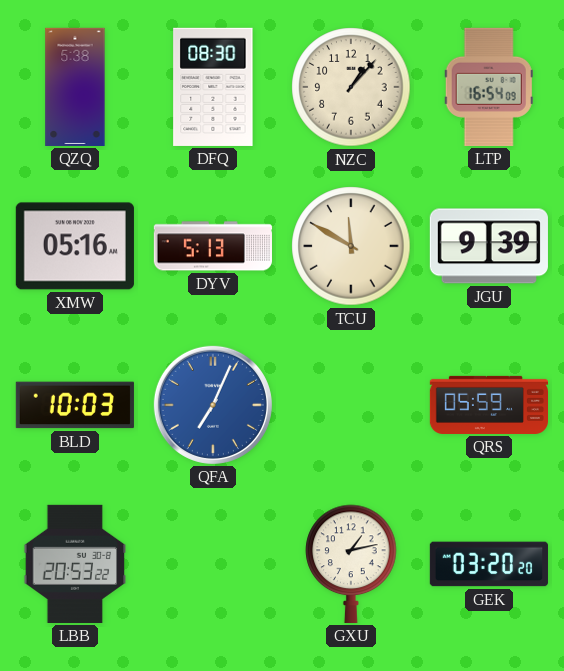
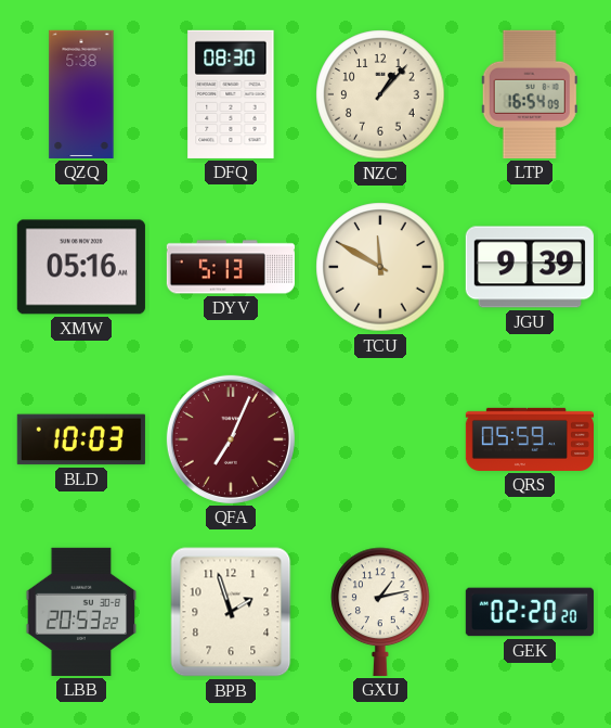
QFA dial: blue -> burgundy
BPB: none -> 1:57
GEK: 03:20 -> 02:20
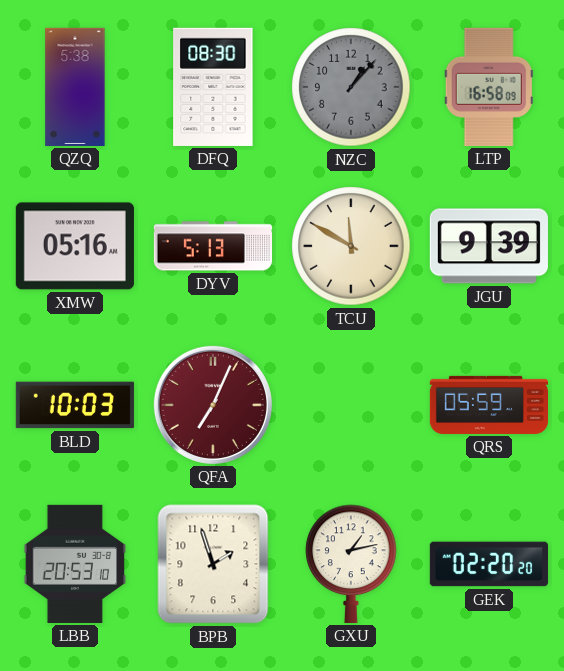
NZC dial: cream -> grey
LTP: 16:54 -> 16:58
LBB: 20:53:22 -> 20:53:10
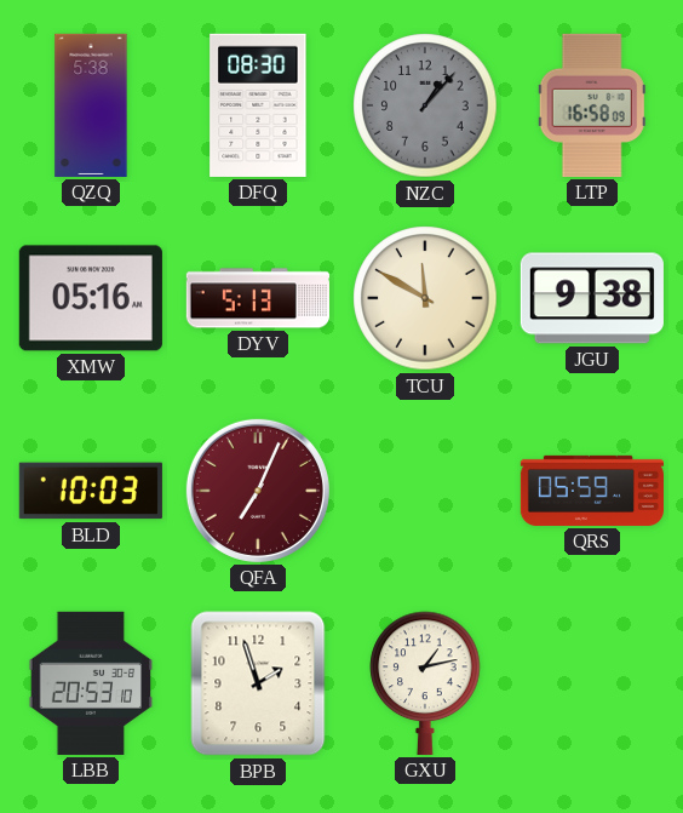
JGU: 9:39 -> 9:38
GEK: 02:20 -> none
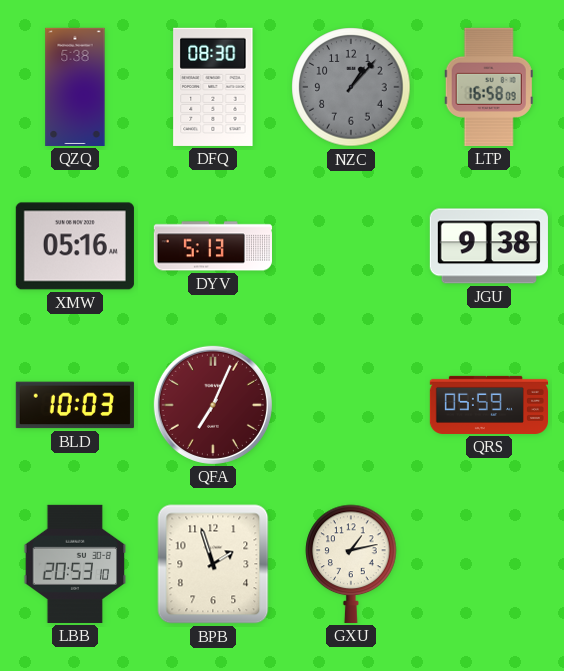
TCU: 11:50 -> none
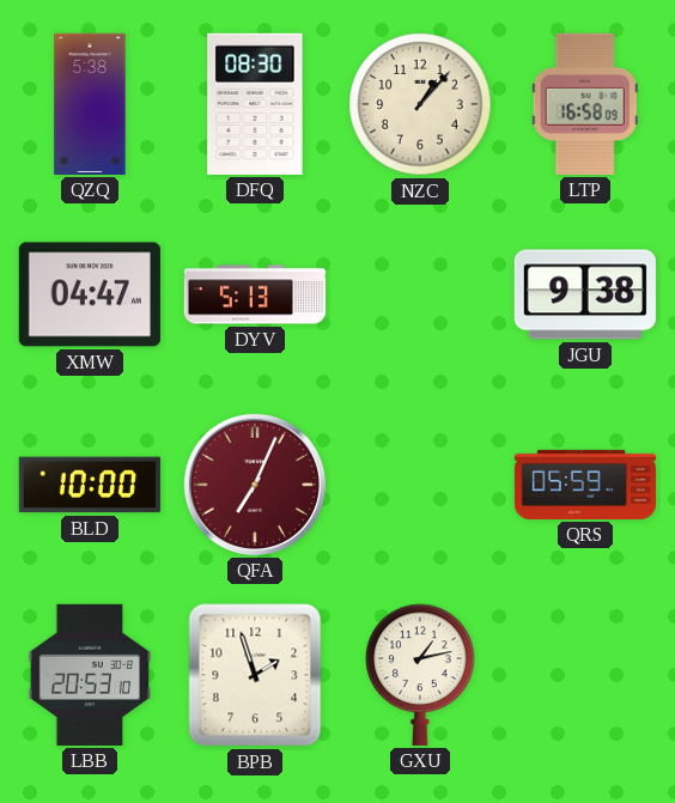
NZC dial: grey -> cream
XMW: 05:16 -> 04:47
BLD: 10:03 -> 10:00
